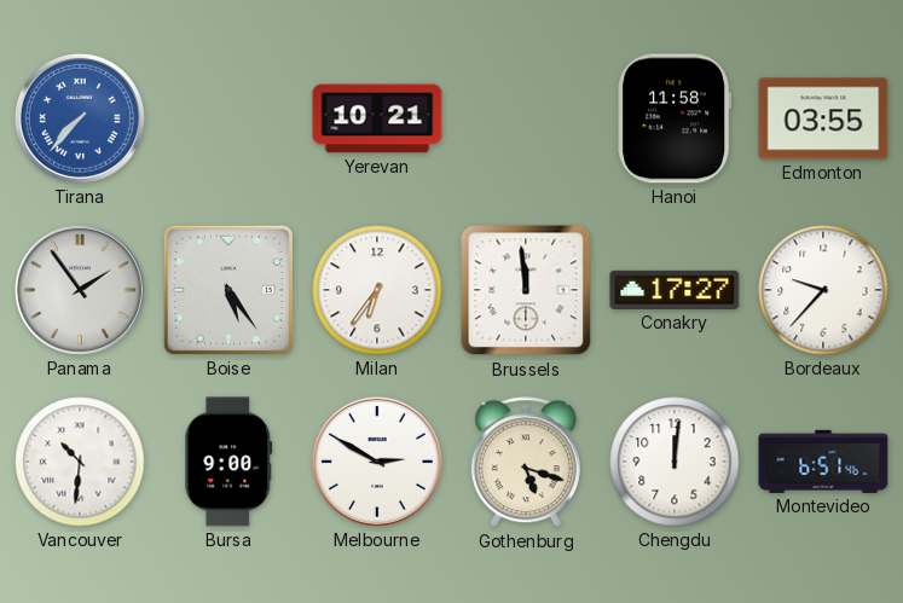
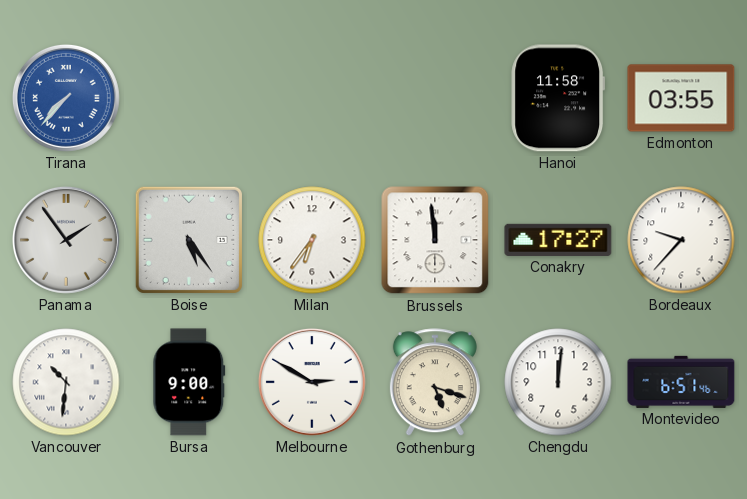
Yerevan: 10:21 -> none
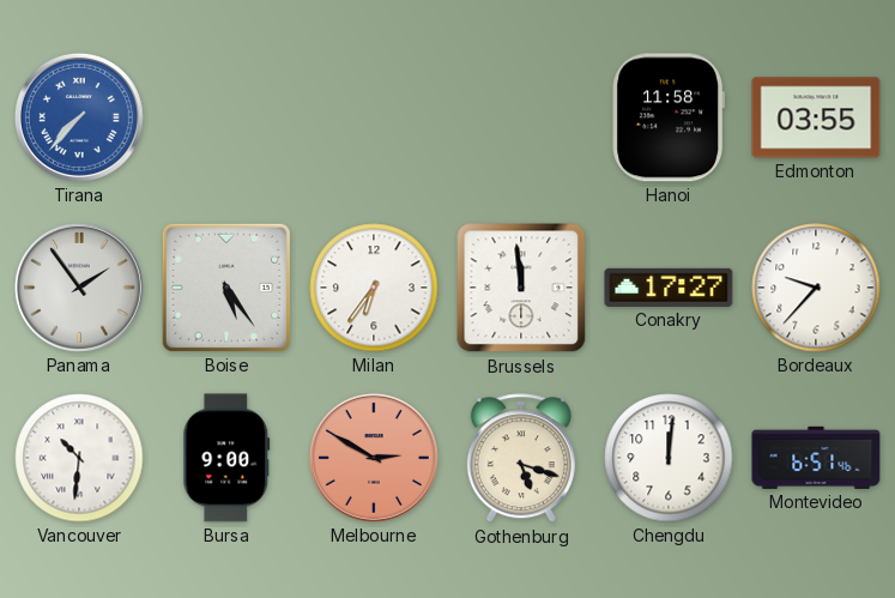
Melbourne dial: white -> salmon
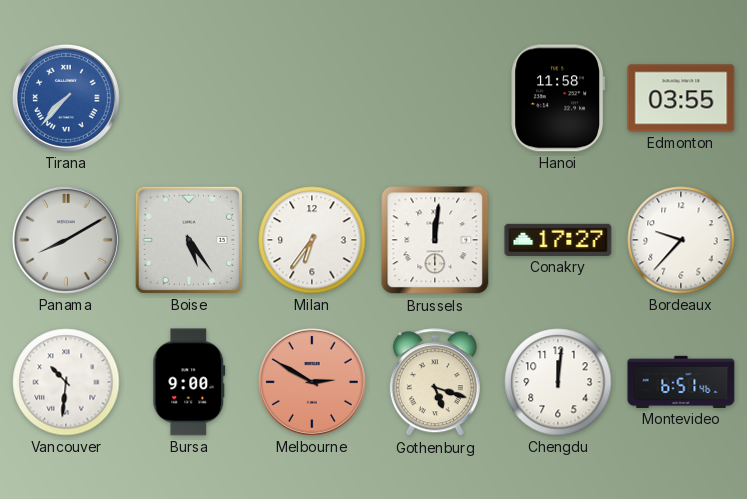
Panama: 1:54 -> 8:10
Brussels: 11:59 -> 12:01
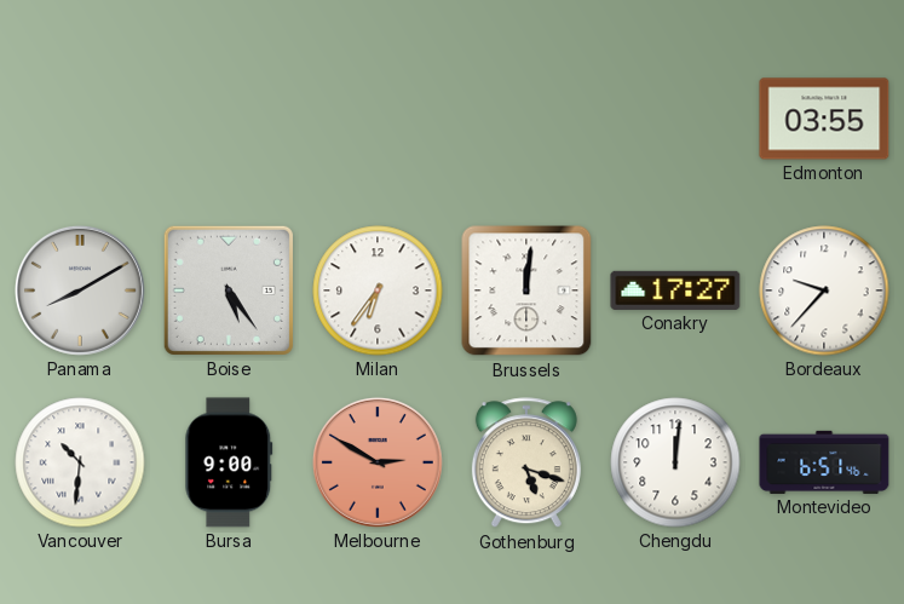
Tirana: 7:37 -> none
Hanoi: 11:58 -> none
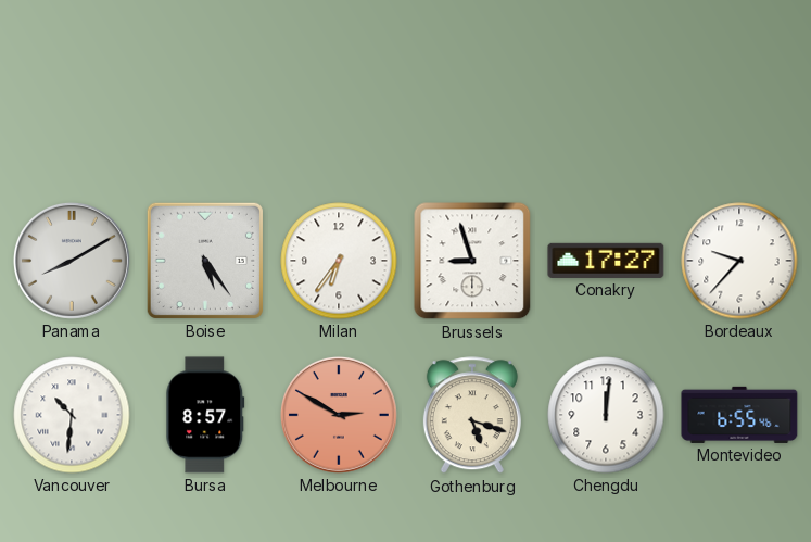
Edmonton: 03:55 -> none
Brussels: 12:01 -> 8:57
Bursa: 9:00 -> 8:57
Montevideo: 6:51 -> 6:55
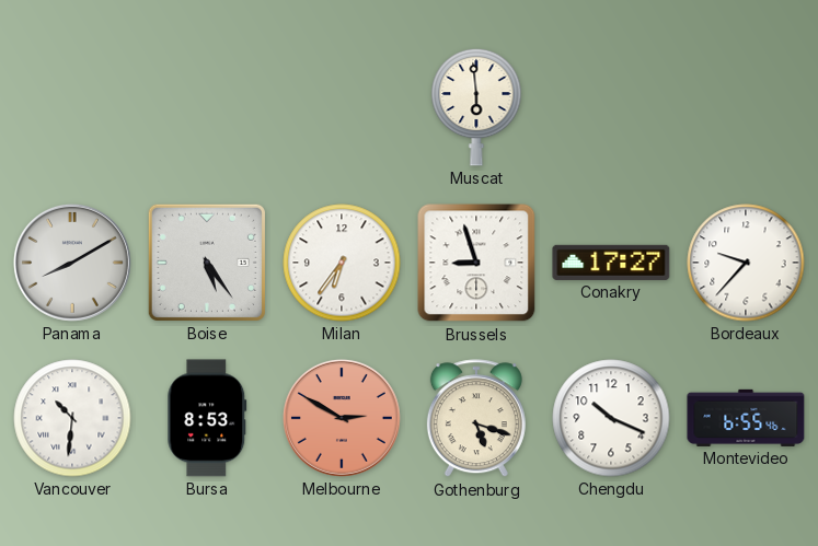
Muscat: none -> 5:59
Bursa: 8:57 -> 8:53
Chengdu: 12:01 -> 10:19
